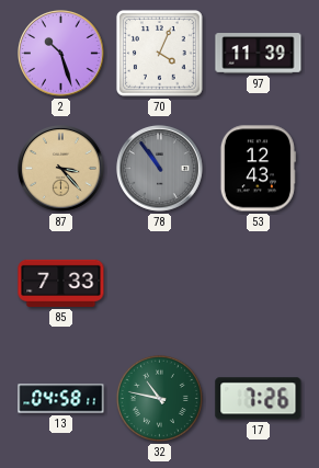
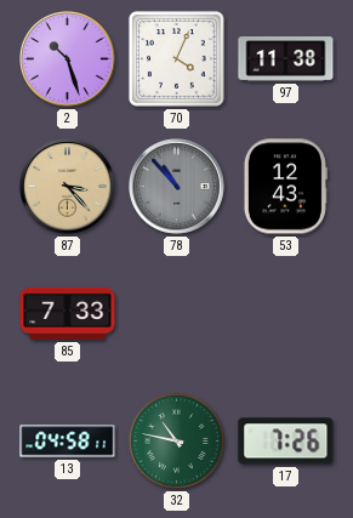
97: 11:39 -> 11:38
78: 10:54 -> 10:53
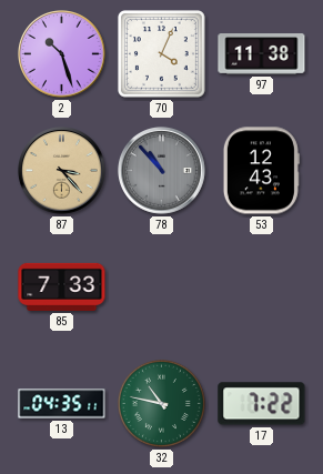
13: 04:58 -> 04:35
17: 7:26 -> 7:22
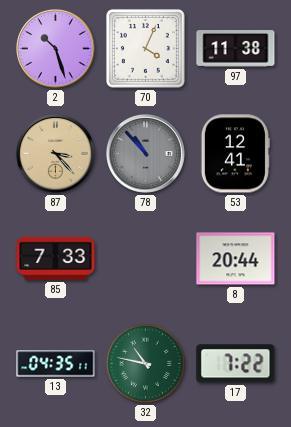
53: 12:43 -> 12:41
8: none -> 20:44
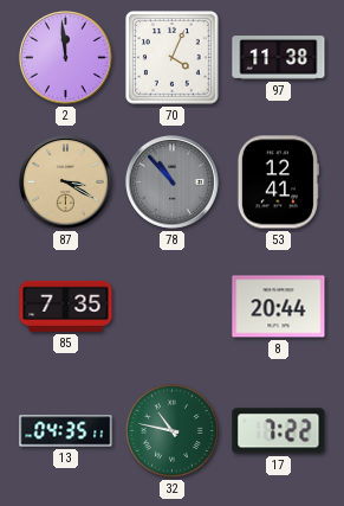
2: 10:27 -> 11:59
87: 3:23 -> 3:20
85: 7:33 -> 7:35
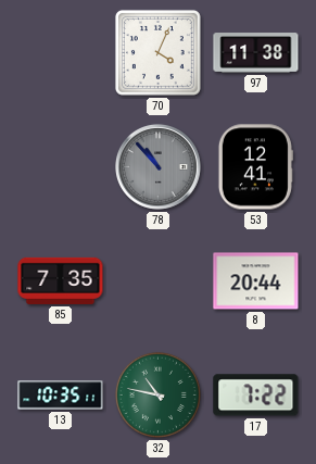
2: 11:59 -> none
87: 3:20 -> none
13: 04:35 -> 10:35
